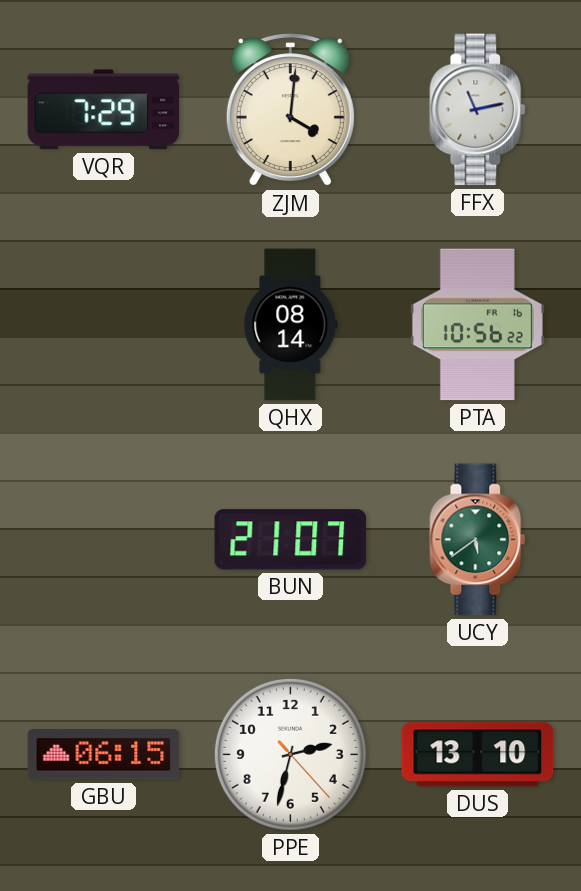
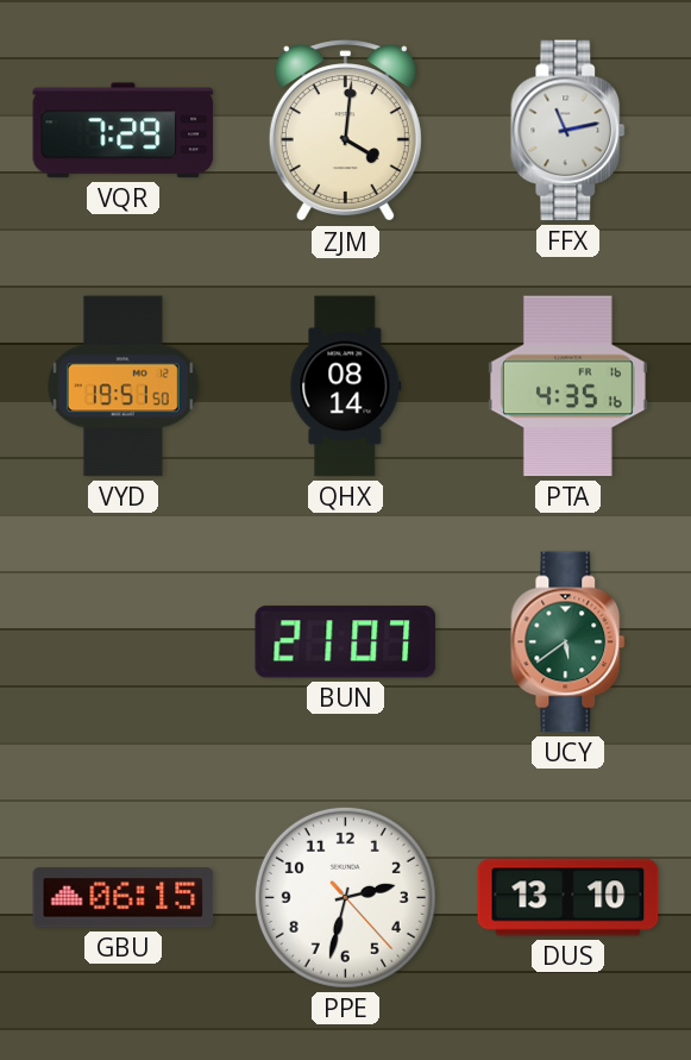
VYD: none -> 19:51
PTA: 10:56 -> 4:35
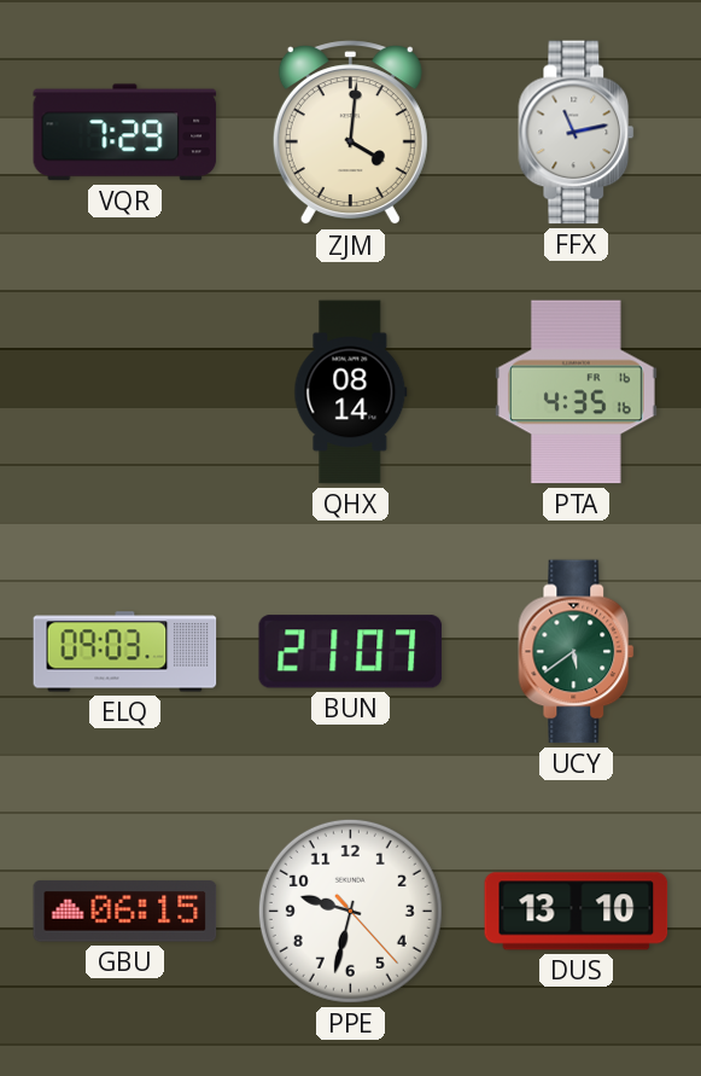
VYD: 19:51 -> none
ELQ: none -> 09:03
PPE: 2:32 -> 9:32
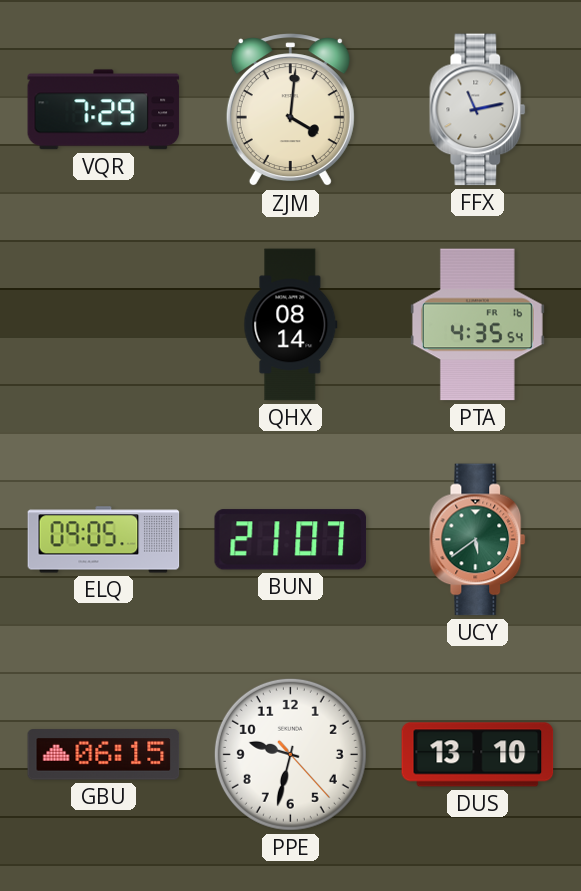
PTA: 4:35:16 -> 4:35:54
ELQ: 09:03 -> 09:05
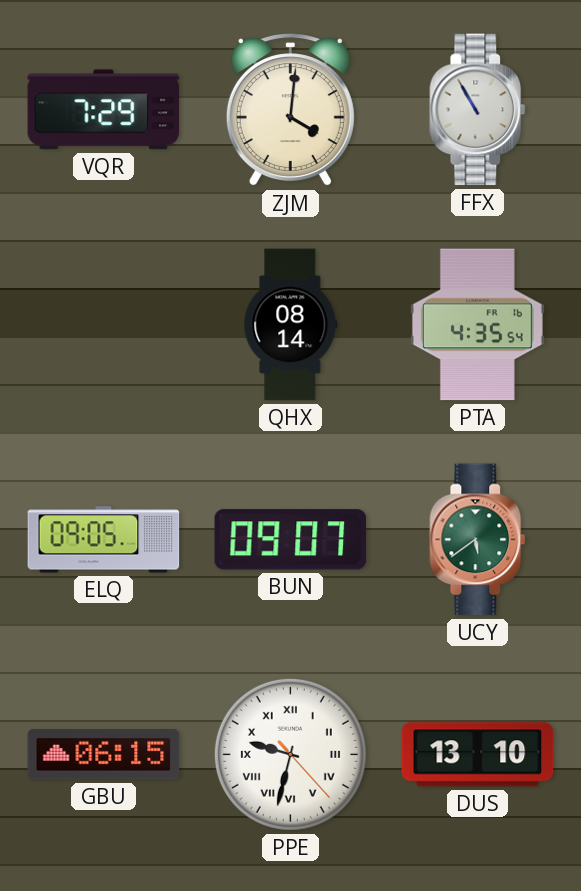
FFX: 11:13 -> 10:55
BUN: 21:07 -> 09:07
PPE numerals: Arabic -> Roman
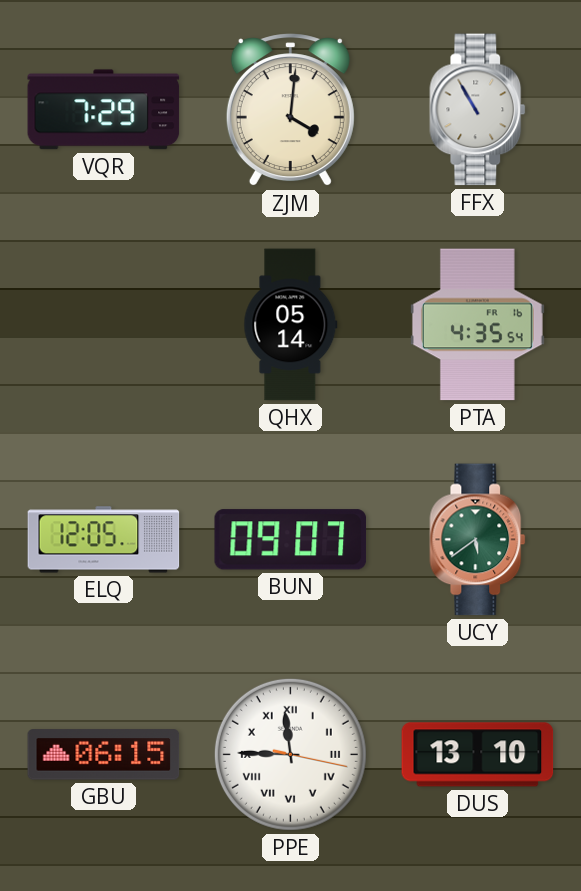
QHX: 08:14 -> 05:14
ELQ: 09:05 -> 12:05
PPE: 9:32 -> 11:45
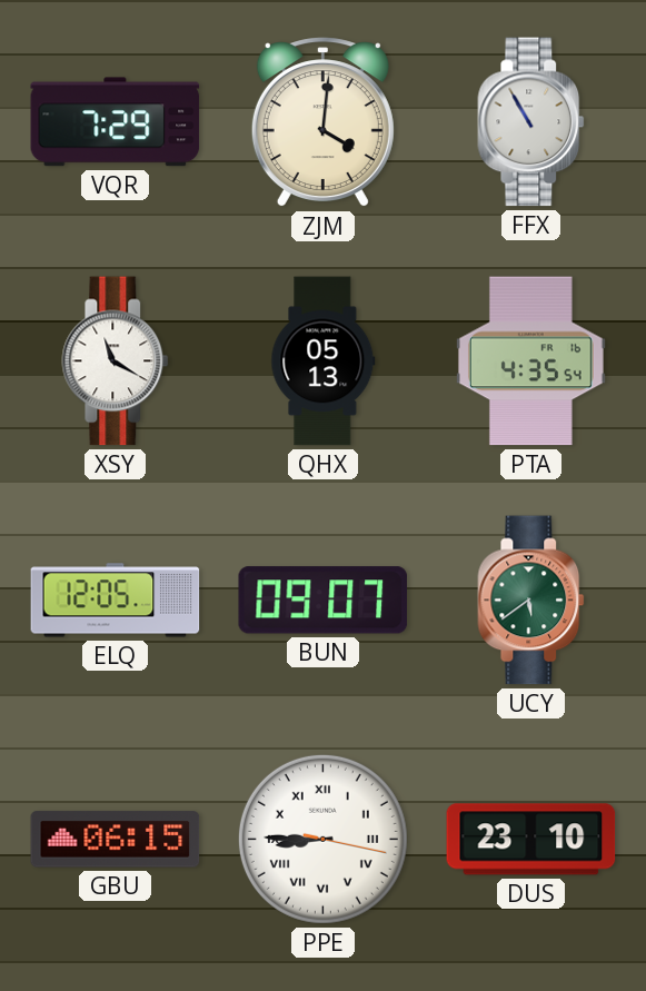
XSY: none -> 11:20
QHX: 05:14 -> 05:13
PPE: 11:45 -> 8:45
DUS: 13:10 -> 23:10
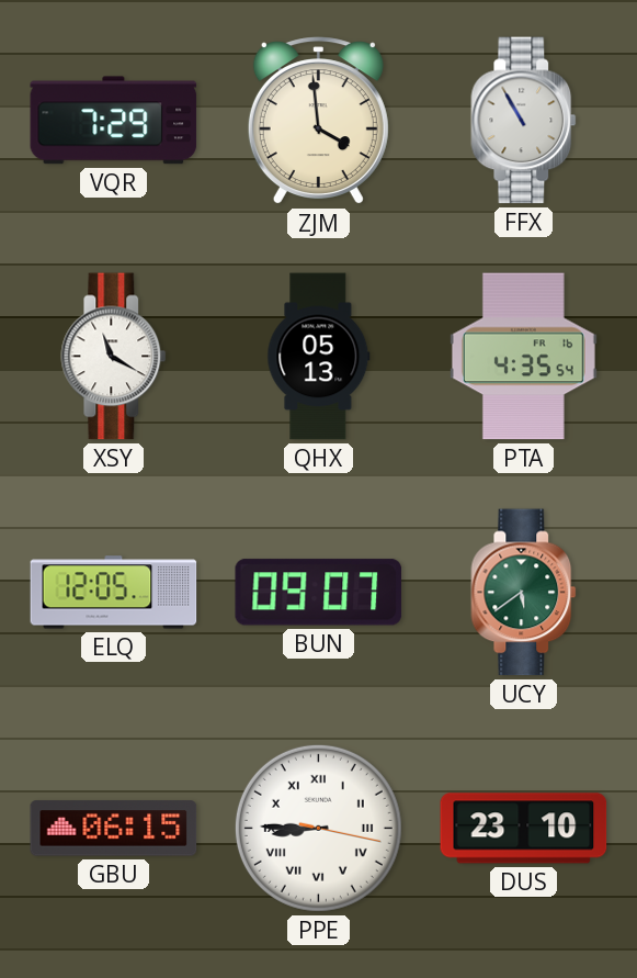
ZJM: 4:01 -> 3:59
